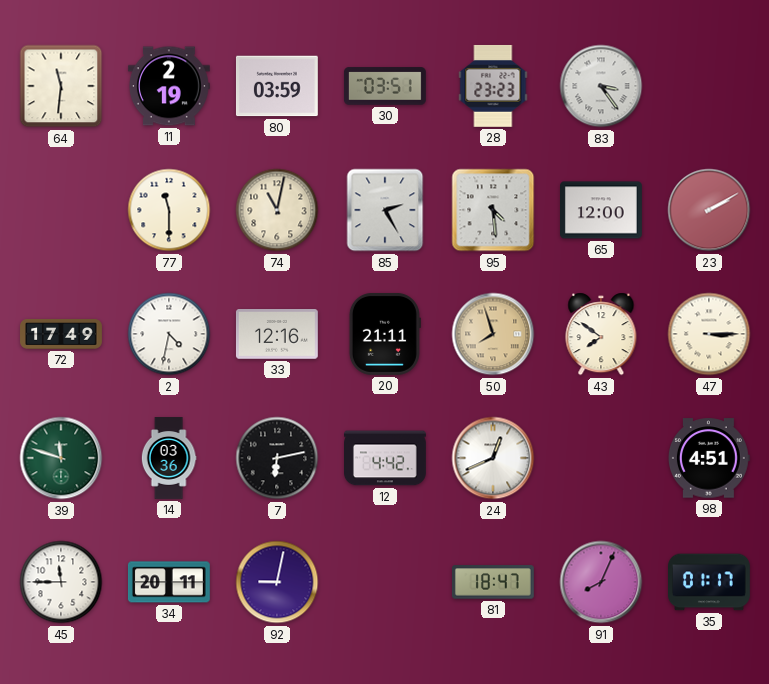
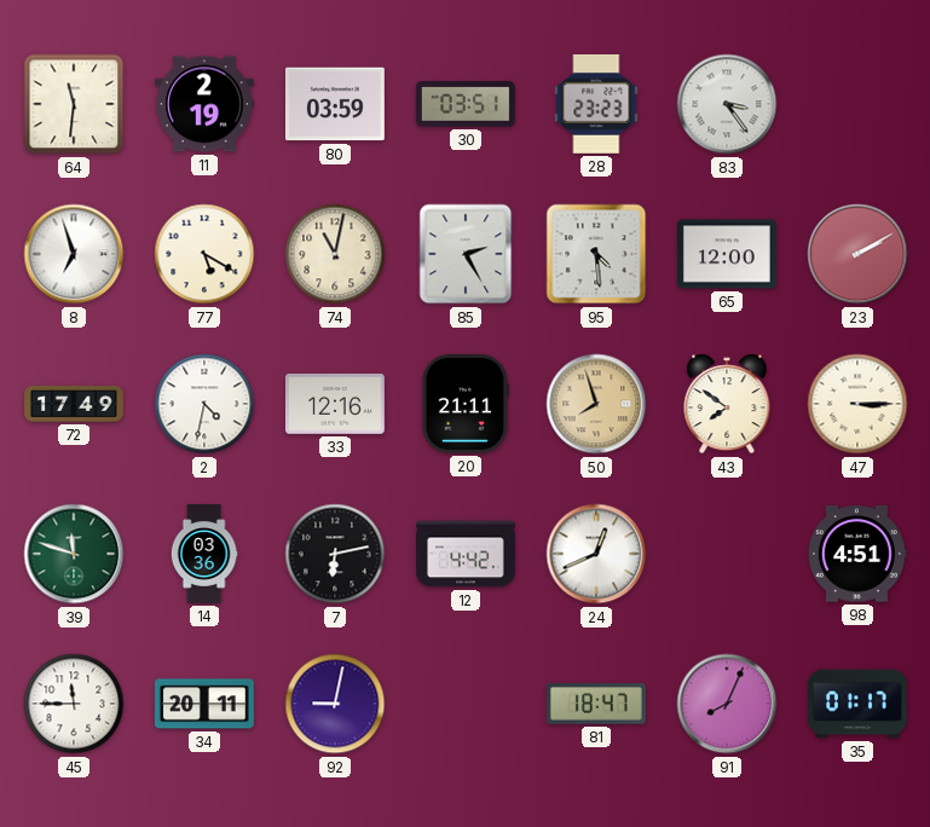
8: none -> 6:57
77: 11:30 -> 5:20
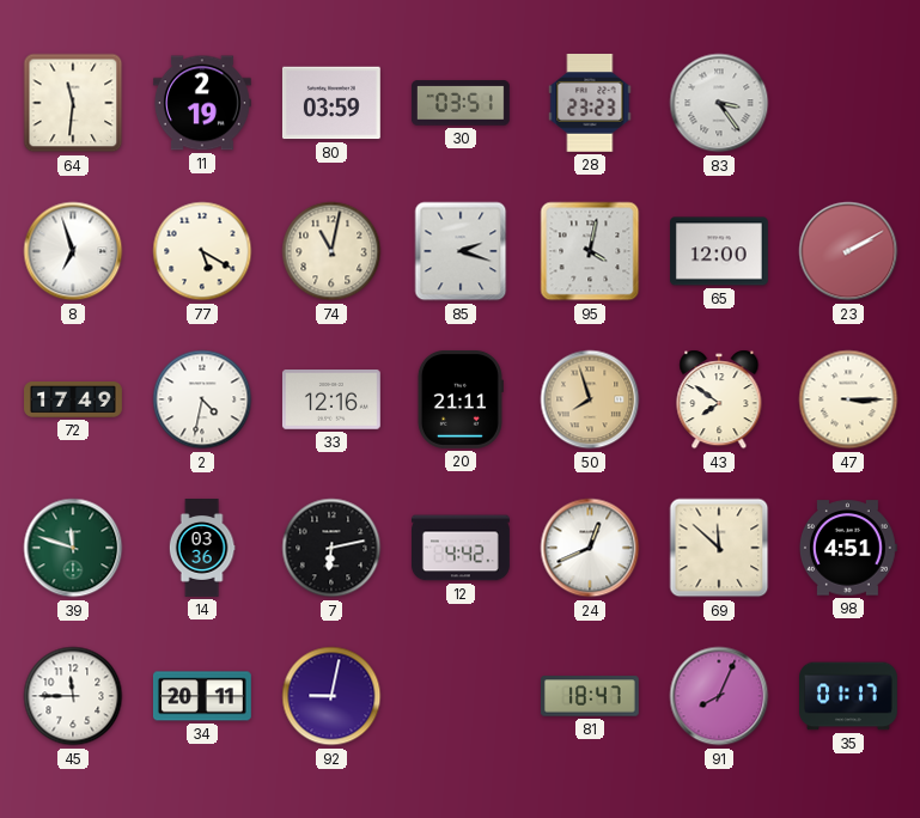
85: 2:25 -> 2:18
95: 4:29 -> 4:02
69: none -> 11:52
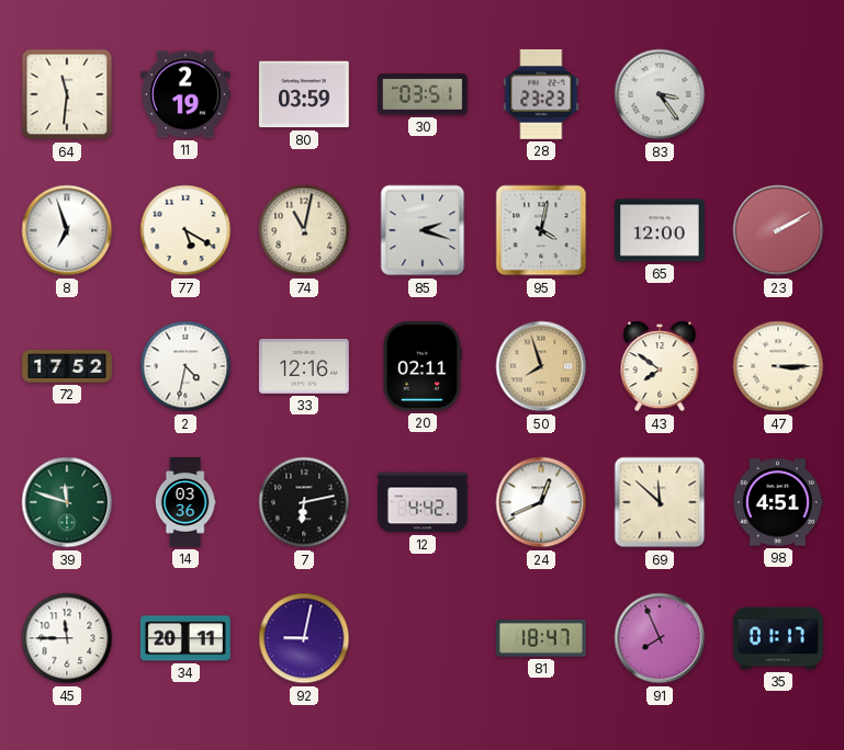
72: 17:49 -> 17:52
20: 21:11 -> 02:11
91: 8:04 -> 7:56
